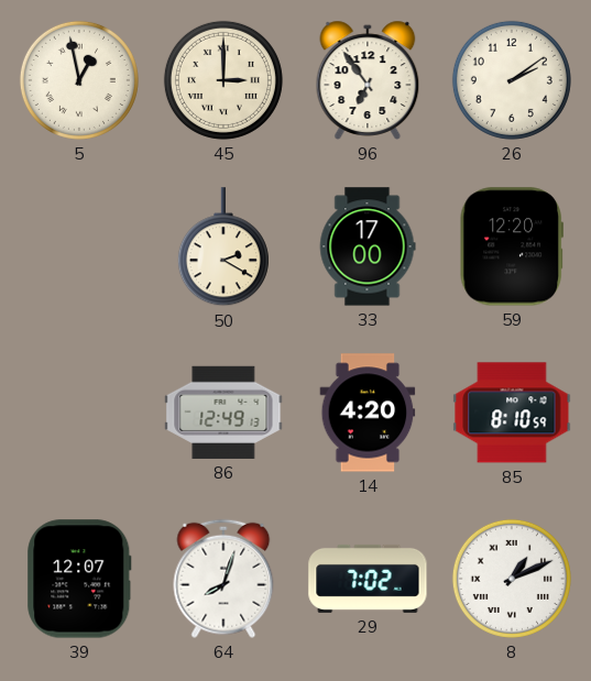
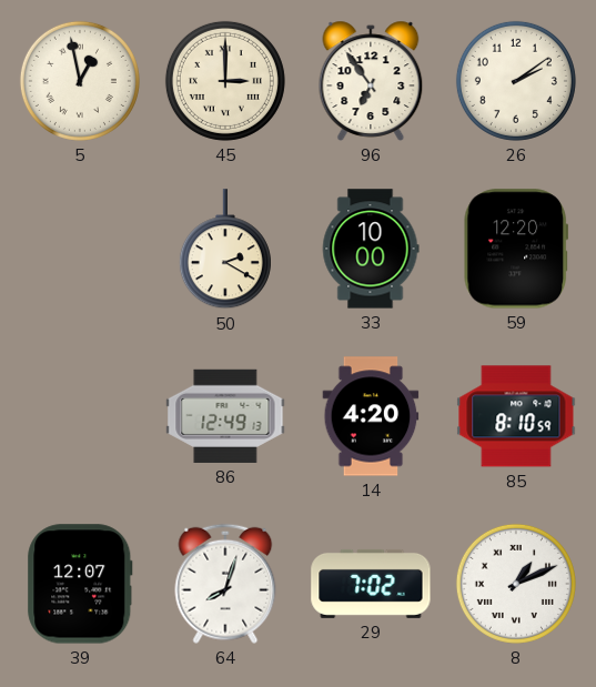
33: 17:00 -> 10:00
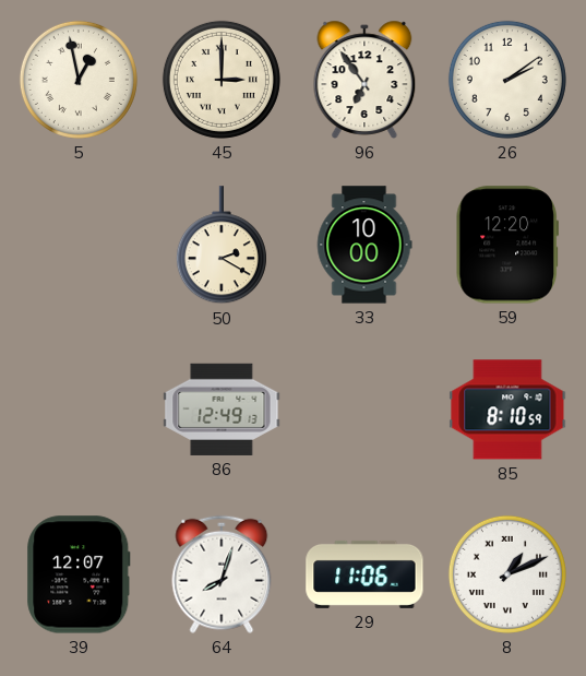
14: 4:20 -> none
29: 7:02 -> 11:06
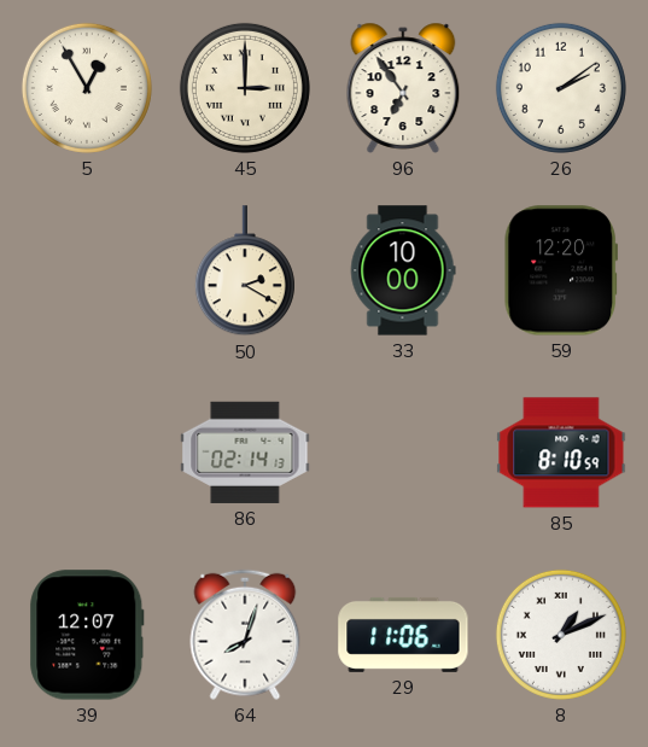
5: 12:58 -> 12:55
86: 12:49 -> 02:14
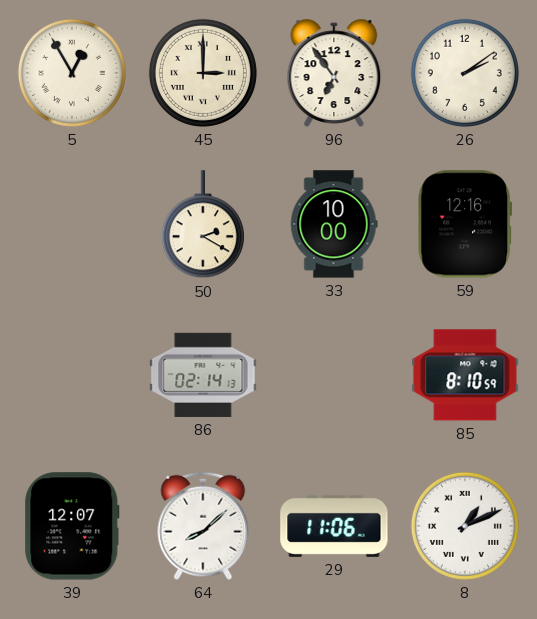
59: 12:20 -> 12:16
64: 8:03 -> 8:08
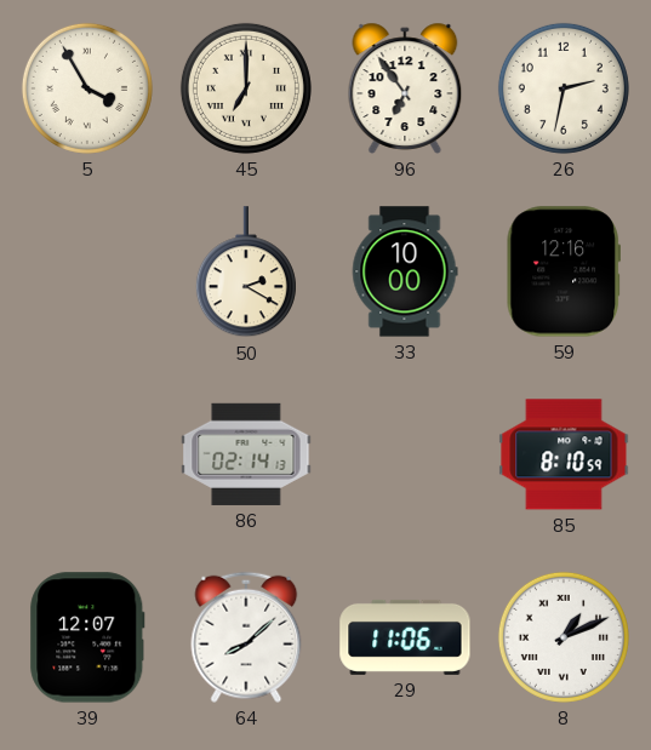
5: 12:55 -> 3:55
45: 3:00 -> 7:00
26: 2:09 -> 2:32
